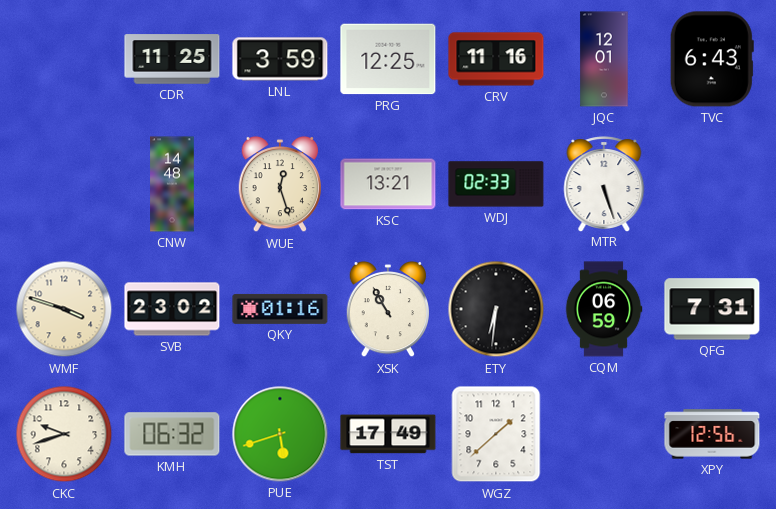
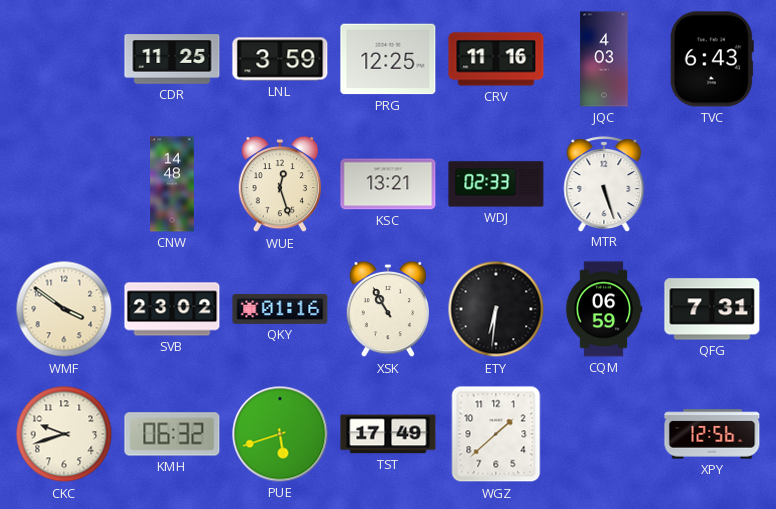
JQC: 12:01 -> 4:03
WMF: 3:48 -> 3:51
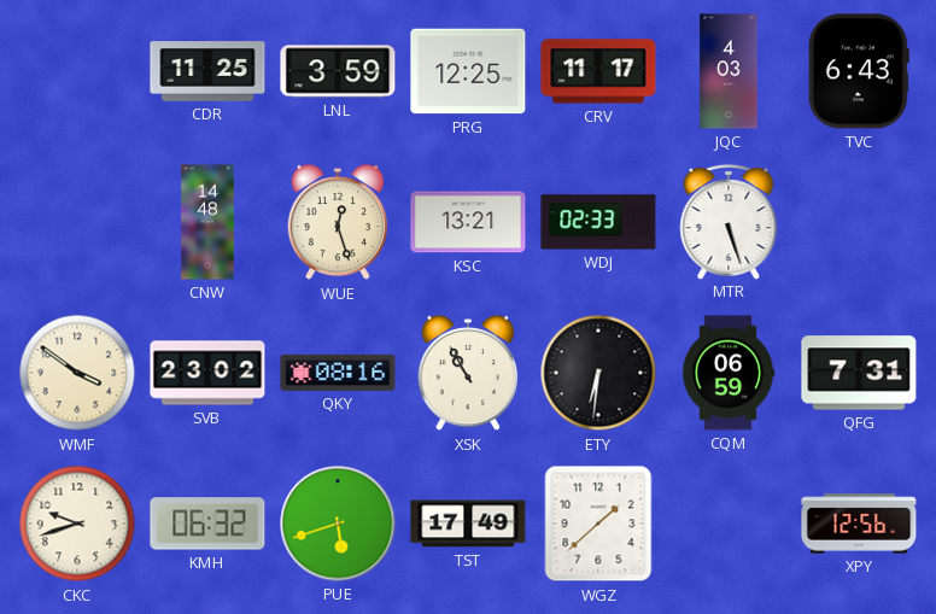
CRV: 11:16 -> 11:17
QKY: 01:16 -> 08:16
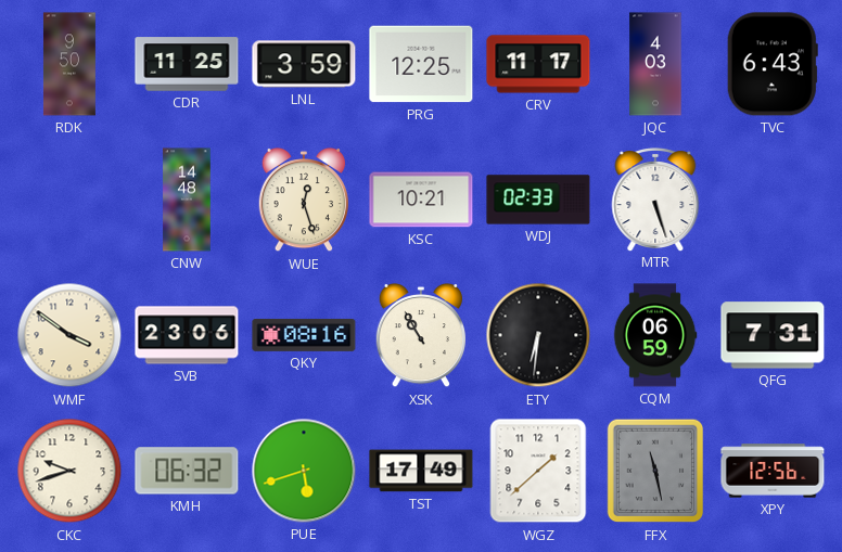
RDK: none -> 9:50
KSC: 13:21 -> 10:21
SVB: 23:02 -> 23:06
FFX: none -> 11:28
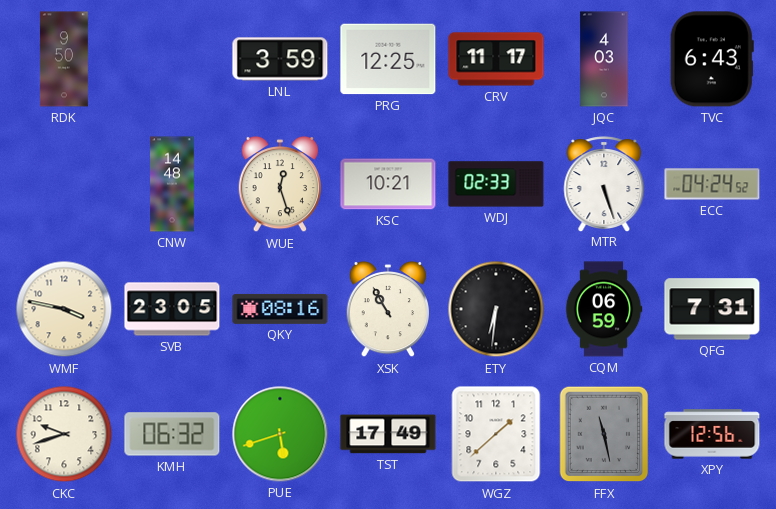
CDR: 11:25 -> none
ECC: none -> 04:24
WMF: 3:51 -> 3:47
SVB: 23:06 -> 23:05
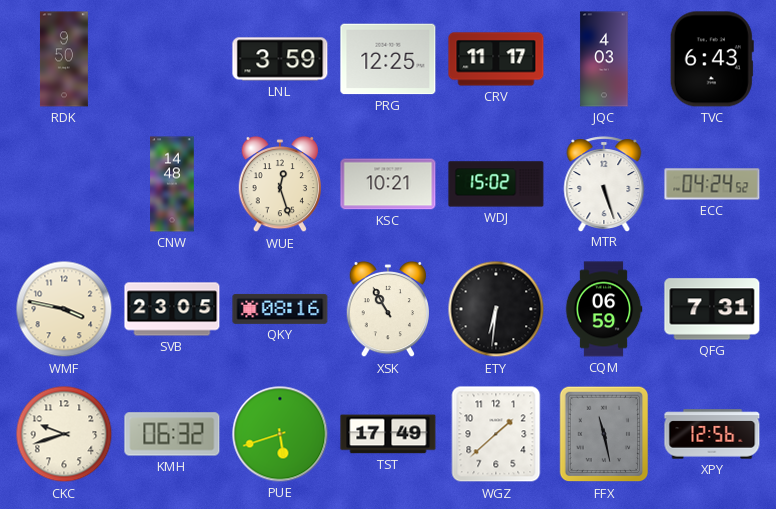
WDJ: 02:33 -> 15:02
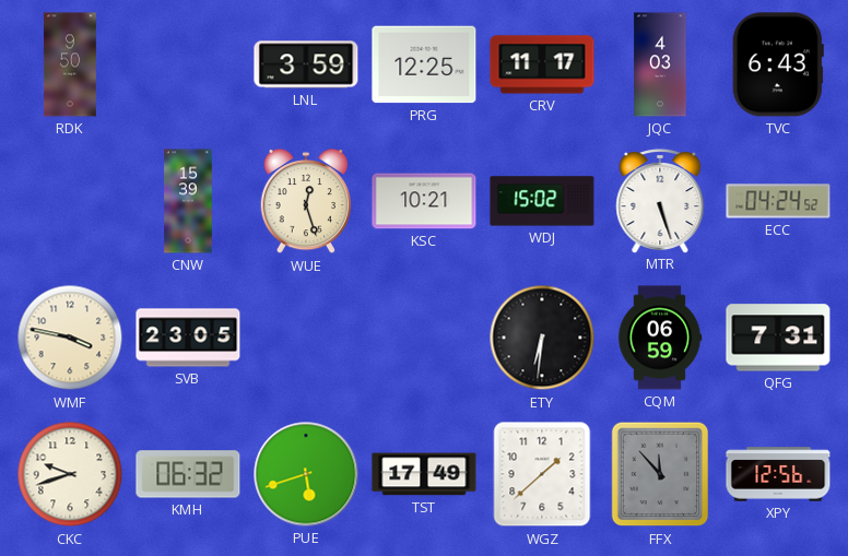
CNW: 14:48 -> 15:39
QKY: 08:16 -> none
XSK: 10:55 -> none
FFX: 11:28 -> 11:53
